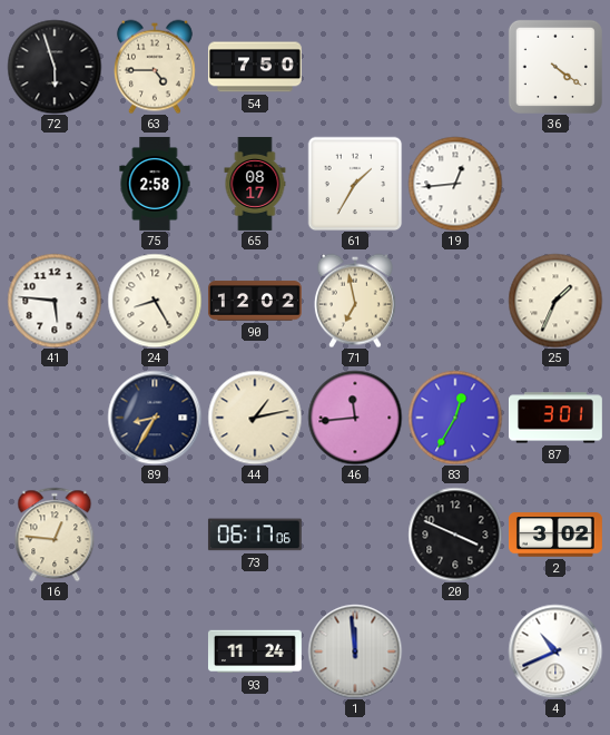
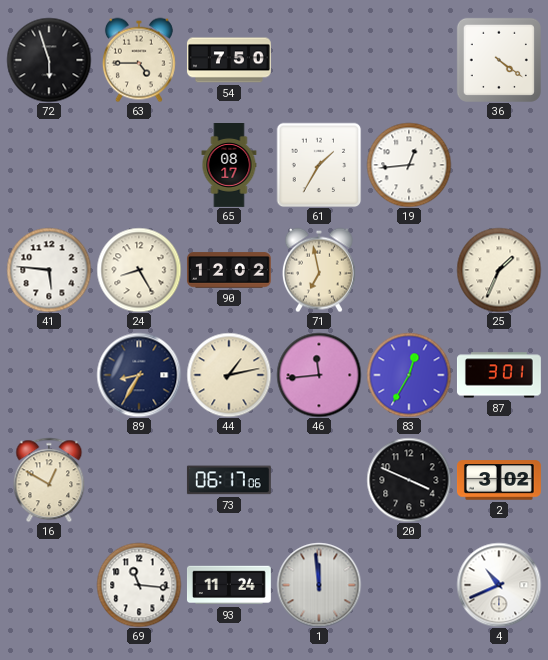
75: 2:58 -> none
16: 12:46 -> 12:50
69: none -> 11:16
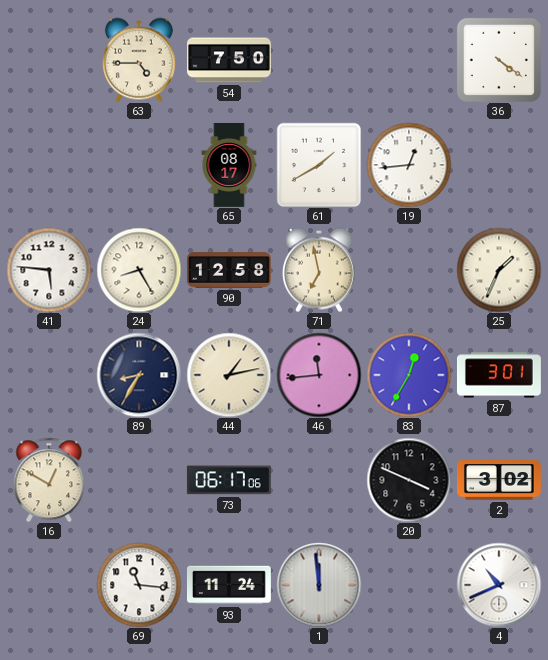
72: 5:57 -> none
61: 1:35 -> 1:40
90: 12:02 -> 12:58
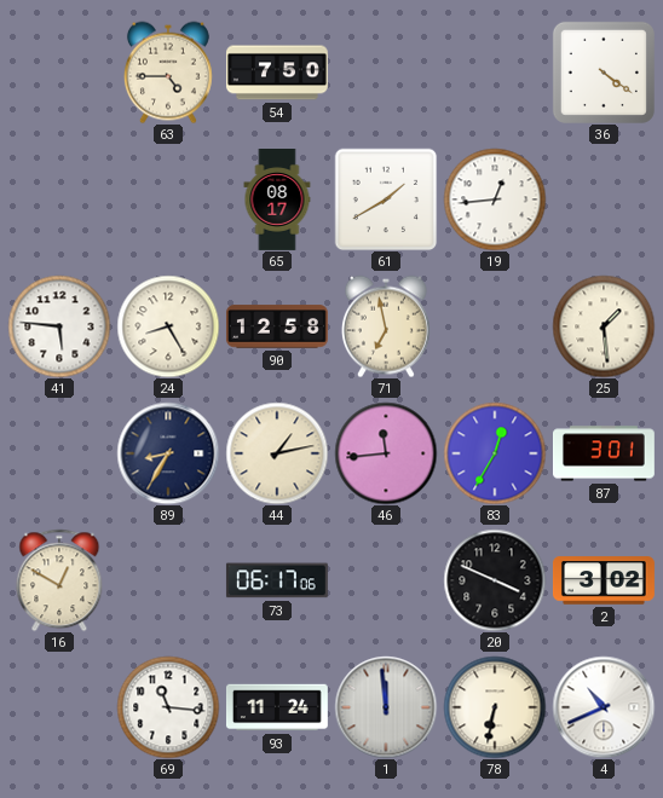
25: 1:34 -> 1:29
78: none -> 6:32
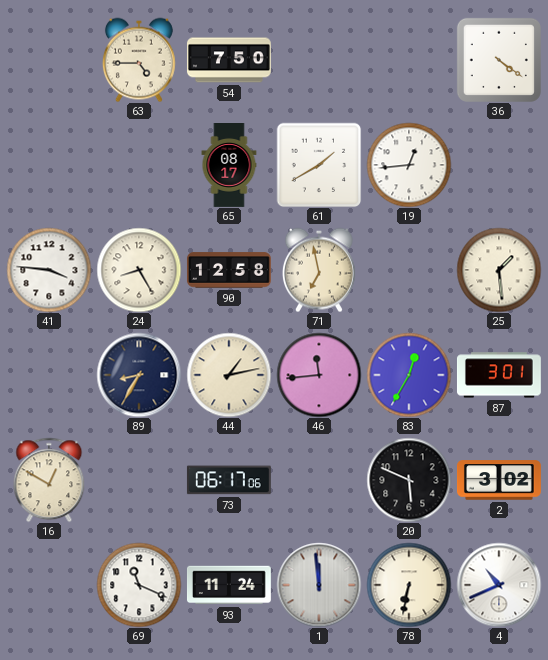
41: 5:46 -> 3:46
20: 3:49 -> 5:49
69: 11:16 -> 11:19
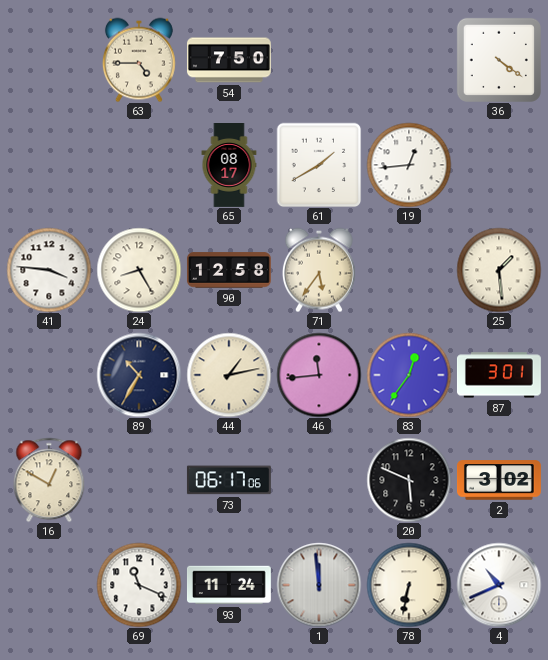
71: 6:58 -> 5:36
89: 8:35 -> 10:35
83: 12:35 -> 12:36
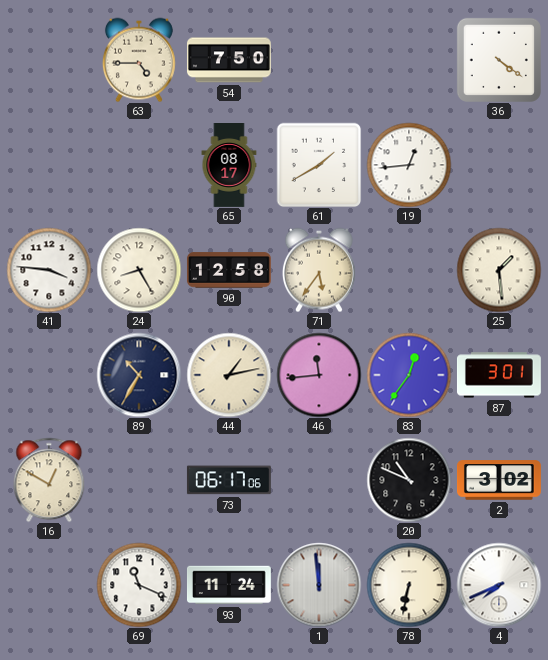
20: 5:49 -> 10:49
4: 10:41 -> 7:41
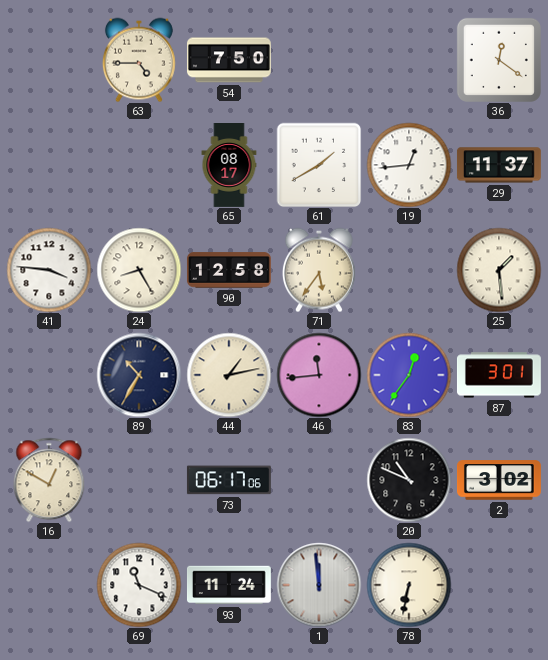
36: 4:21 -> 12:21
29: none -> 11:37
4: 7:41 -> none
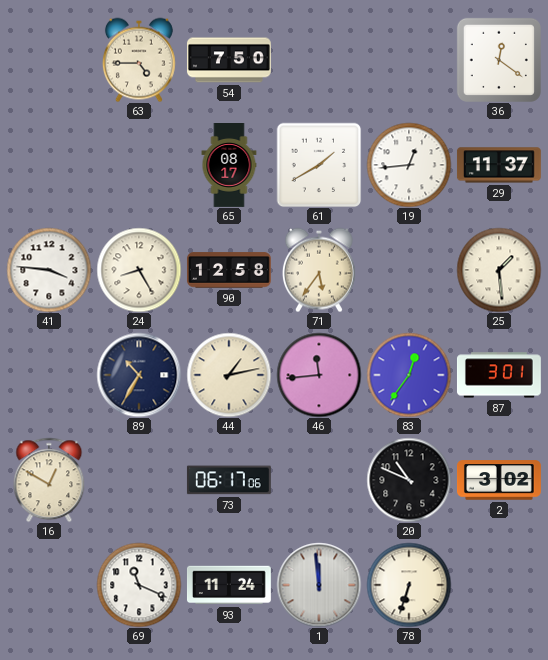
78: 6:32 -> 6:33
